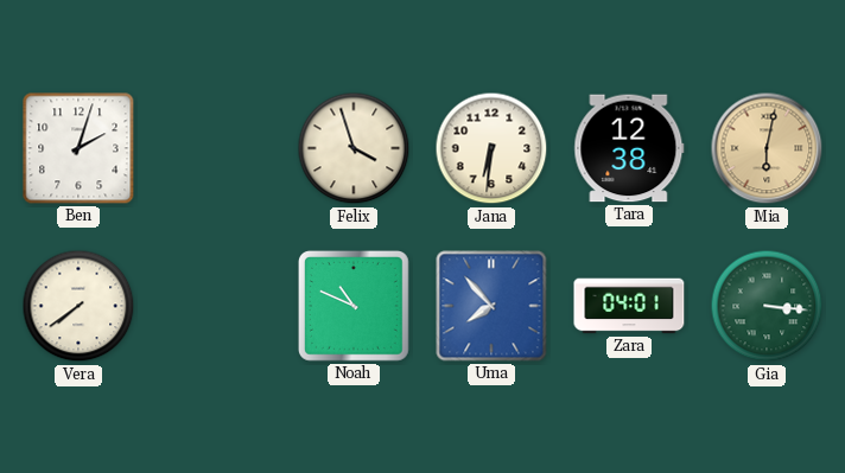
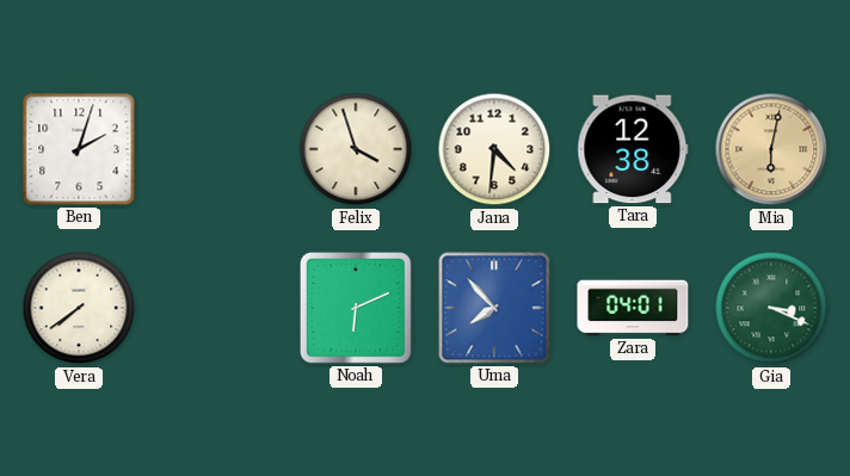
Jana: 6:31 -> 4:31
Noah: 10:49 -> 6:11
Gia: 3:16 -> 3:19
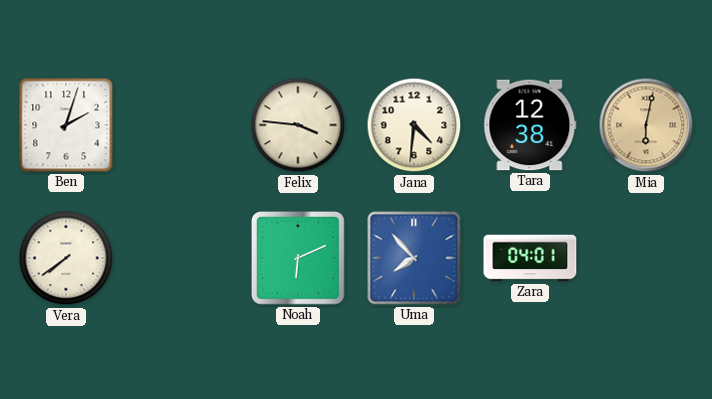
Felix: 3:57 -> 3:46
Gia: 3:19 -> none
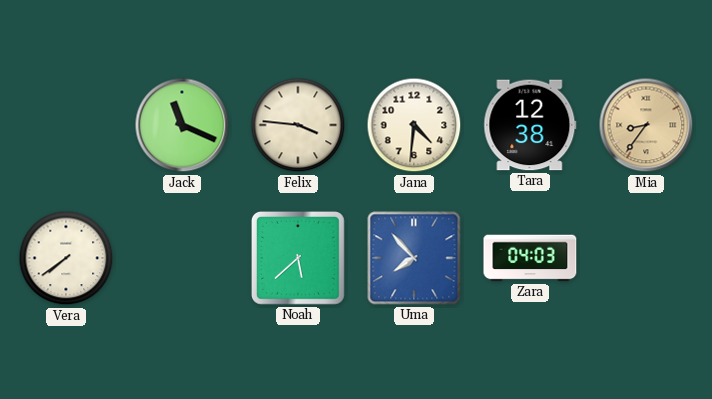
Ben: 2:03 -> none
Jack: none -> 11:19
Mia: 6:02 -> 8:36
Noah: 6:11 -> 5:38
Zara: 04:01 -> 04:03
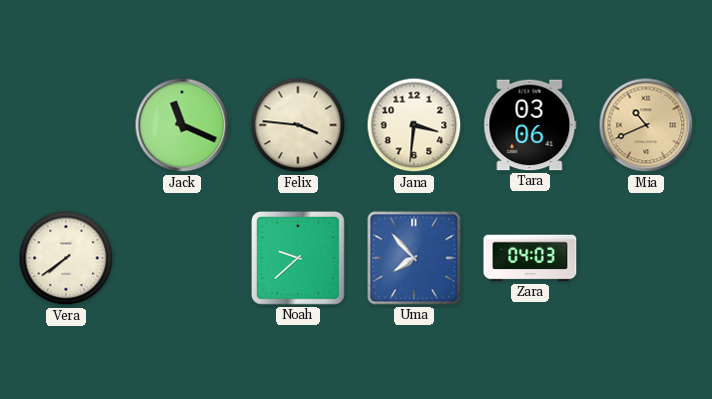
Jana: 4:31 -> 3:31
Tara: 12:38 -> 03:06
Mia: 8:36 -> 10:41
Noah: 5:38 -> 9:38
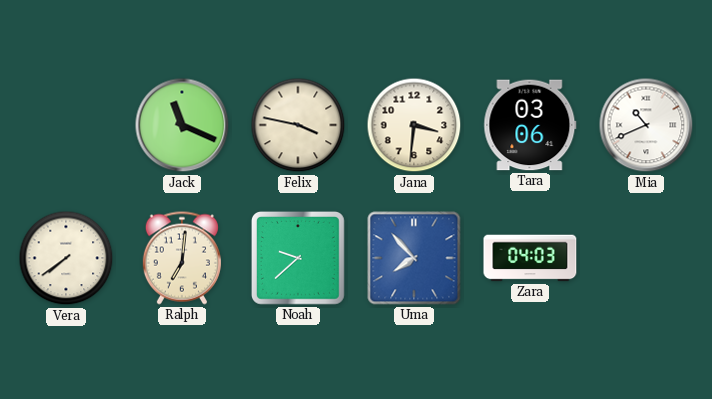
Felix: 3:46 -> 3:47
Mia dial: champagne -> white
Ralph: none -> 7:01
